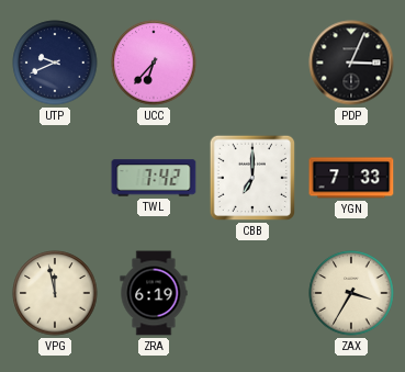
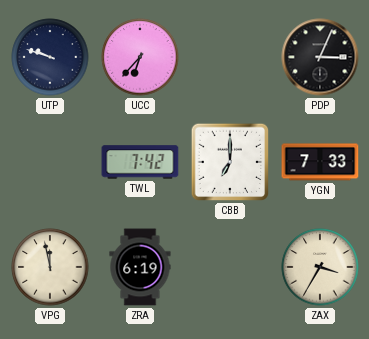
UTP: 9:41 -> 9:48
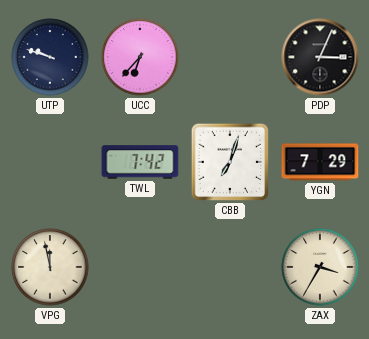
CBB: 7:00 -> 7:03
YGN: 7:33 -> 7:29
ZRA: 6:19 -> none
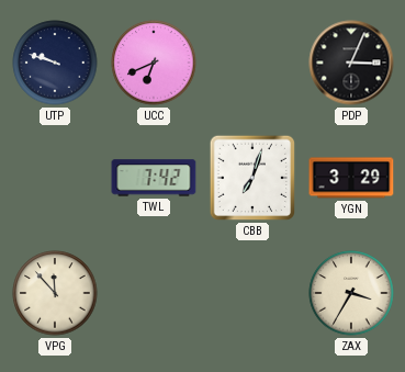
UCC: 6:37 -> 6:41
YGN: 7:29 -> 3:29
VPG: 11:58 -> 11:53
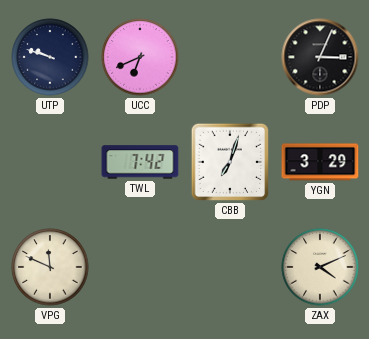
VPG: 11:53 -> 11:49
ZAX: 3:35 -> 4:11
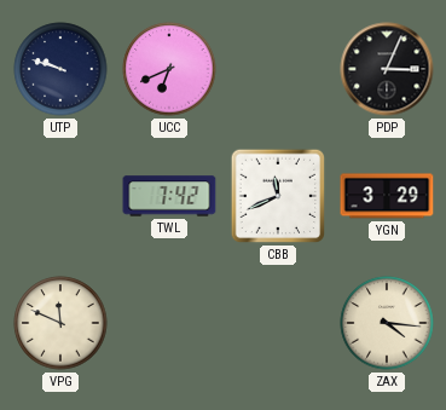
CBB: 7:03 -> 11:41
ZAX: 4:11 -> 4:16
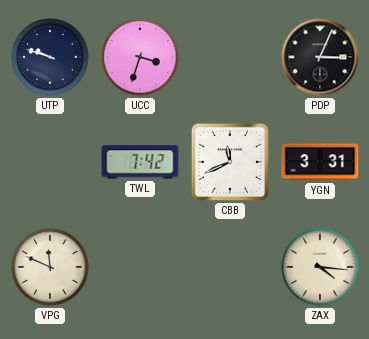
UCC: 6:41 -> 3:33
YGN: 3:29 -> 3:31
